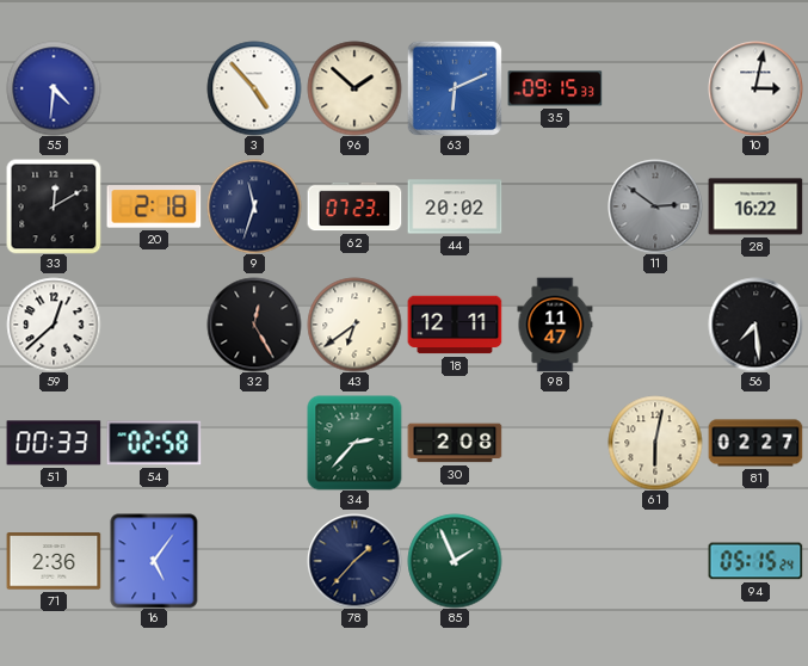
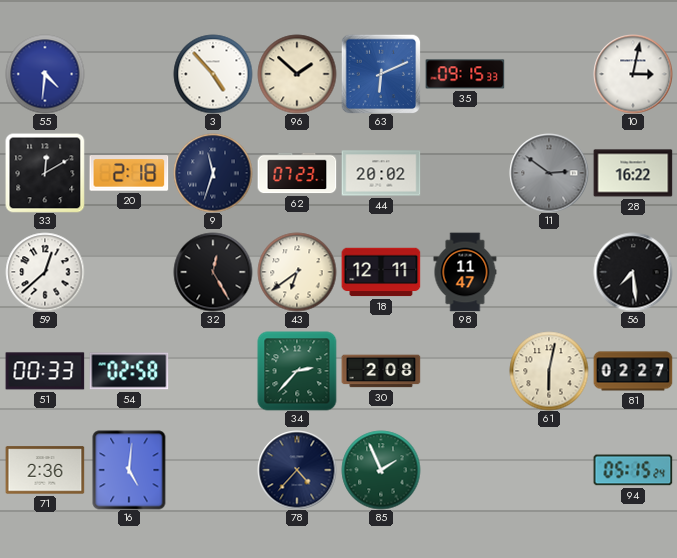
16: 5:06 -> 5:01
78: 1:37 -> 4:37
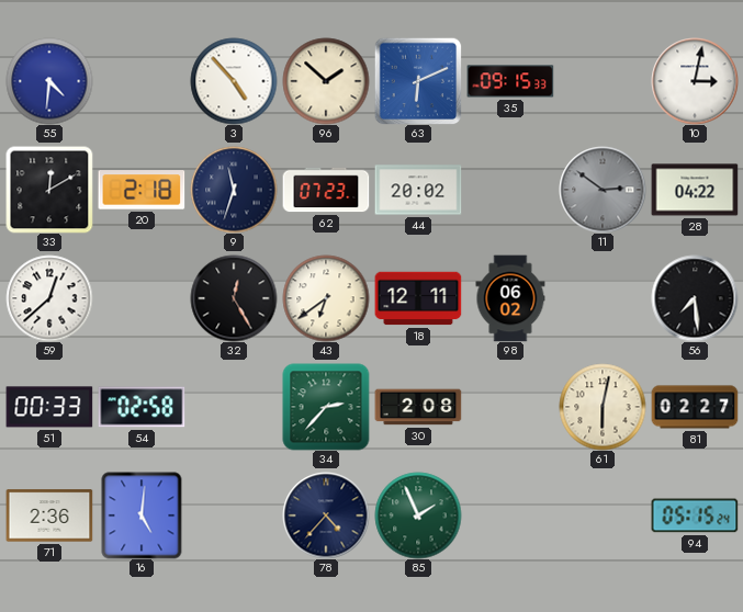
28: 16:22 -> 04:22
98: 11:47 -> 06:02
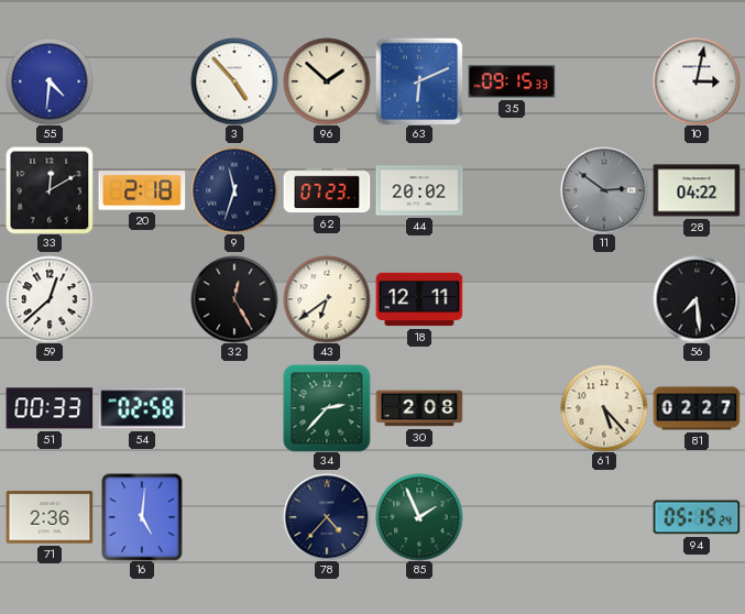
98: 06:02 -> none
61: 6:02 -> 5:23
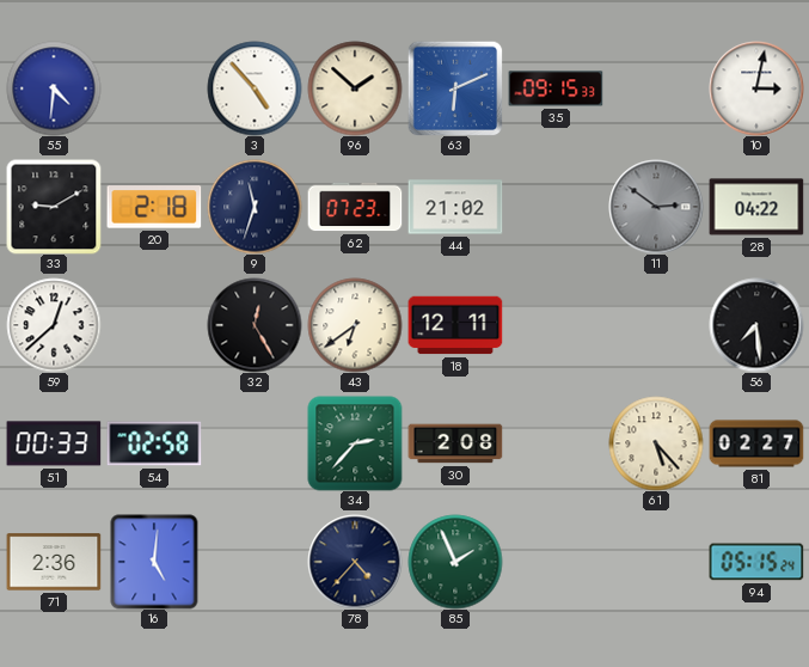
33: 12:10 -> 9:10
44: 20:02 -> 21:02
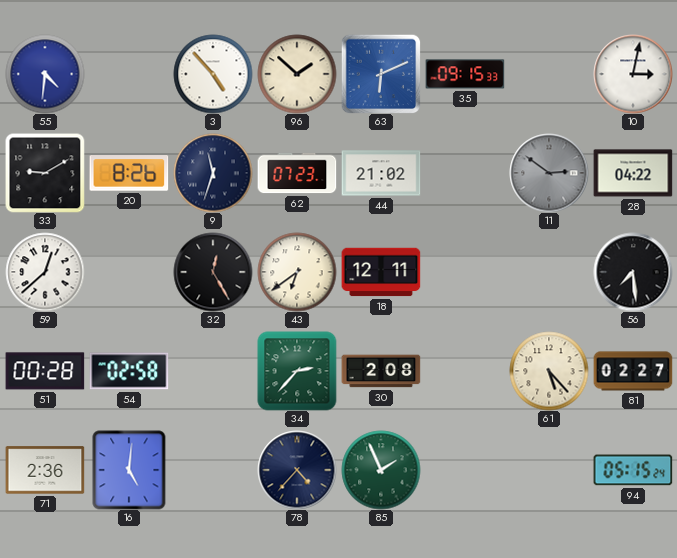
20: 2:18 -> 8:26
51: 00:33 -> 00:28
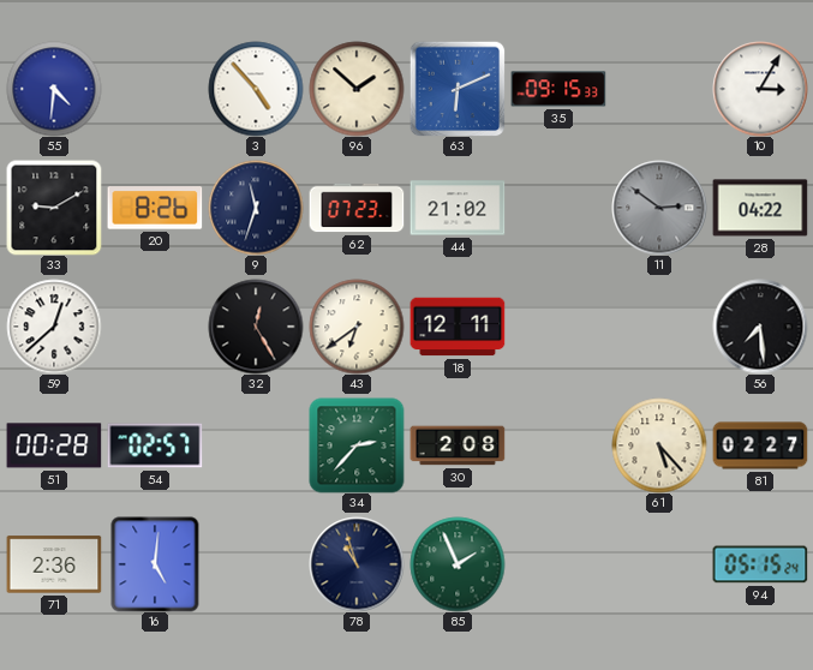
10: 3:02 -> 3:05
54: 02:58 -> 02:57
78: 4:37 -> 10:57
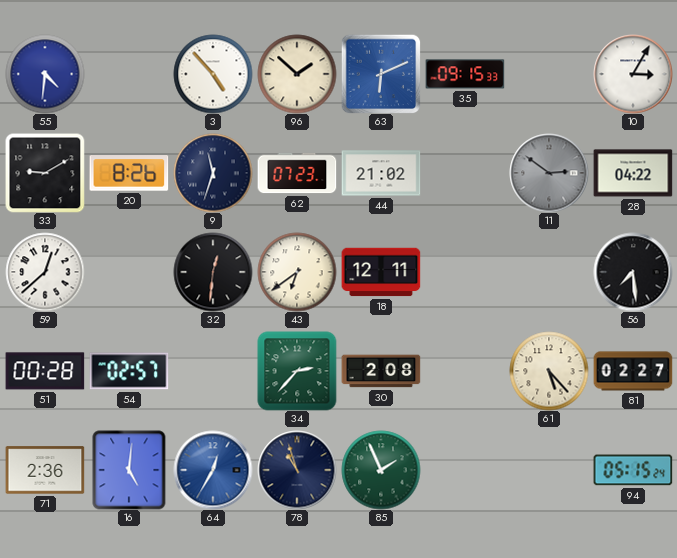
32: 12:25 -> 12:31
64: none -> 12:35
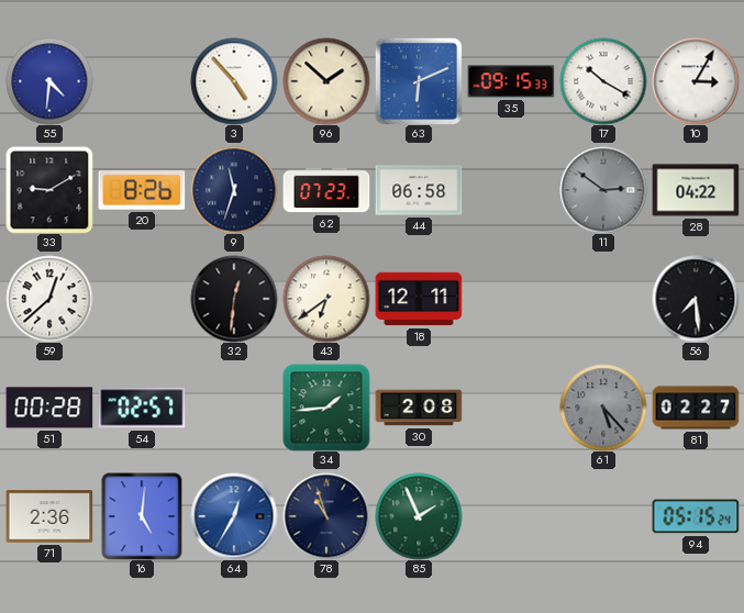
17: none -> 10:20
44: 21:02 -> 06:58
34: 2:37 -> 1:44
61 dial: cream -> grey
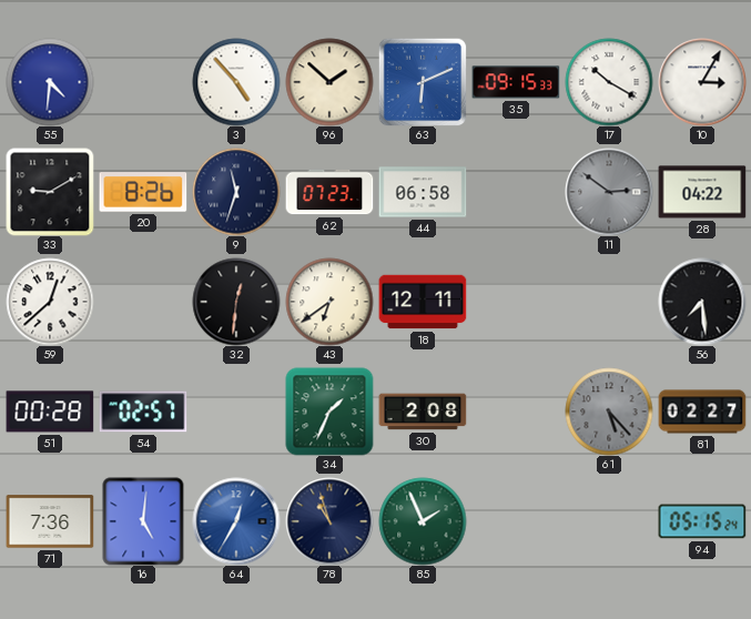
34: 1:44 -> 1:34
71: 2:36 -> 7:36
